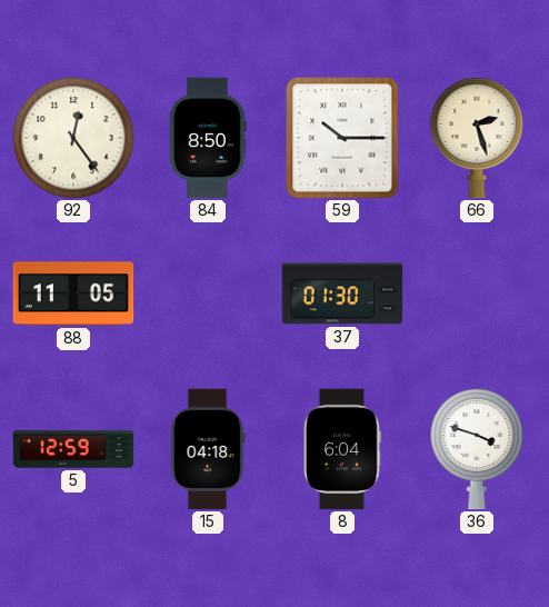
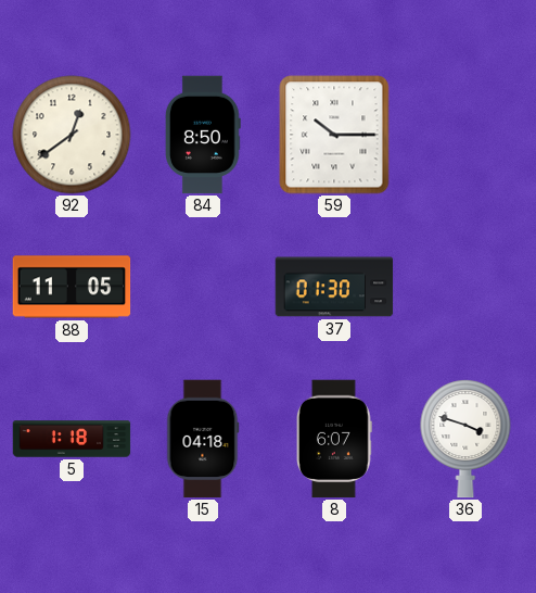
92: 12:24 -> 12:39
66: 2:27 -> none
5: 12:59 -> 1:18
8: 6:04 -> 6:07
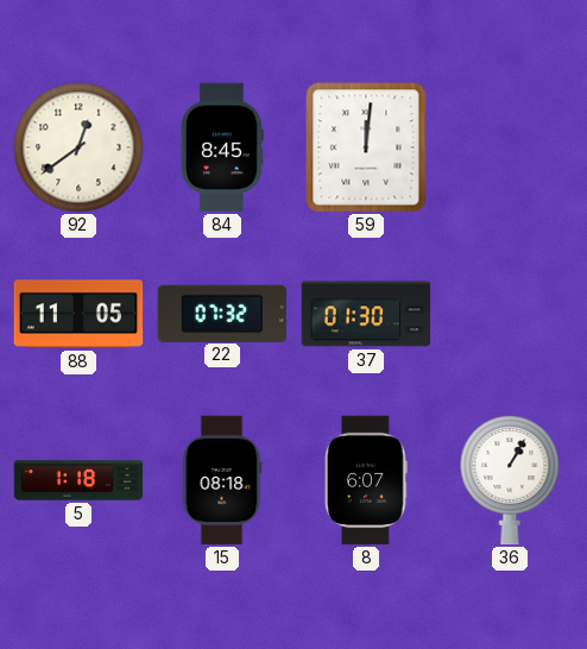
84: 8:50 -> 8:45
59: 10:15 -> 12:01
22: none -> 07:32
15: 04:18 -> 08:18
36: 3:48 -> 1:05
